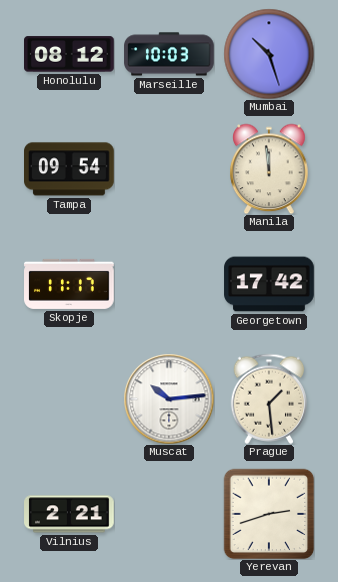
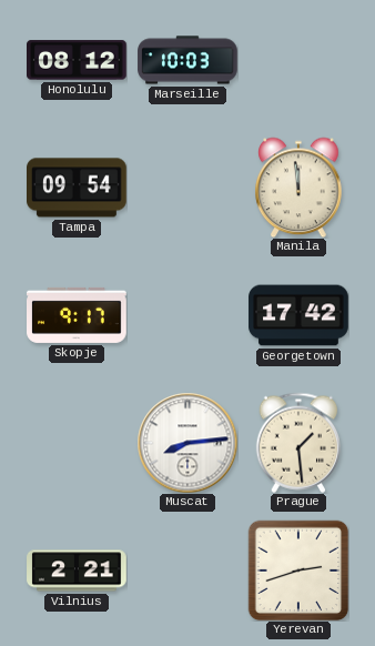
Mumbai: 10:27 -> none
Skopje: 11:17 -> 9:17
Muscat: 10:14 -> 8:14
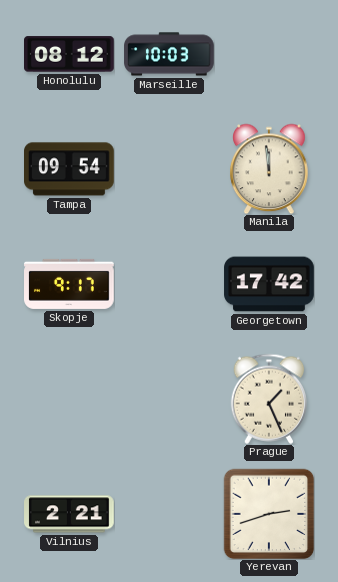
Muscat: 8:14 -> none
Prague: 1:29 -> 1:26
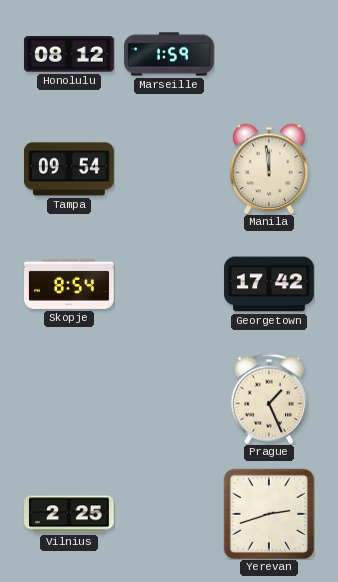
Marseille: 10:03 -> 1:59
Skopje: 9:17 -> 8:54
Vilnius: 2:21 -> 2:25
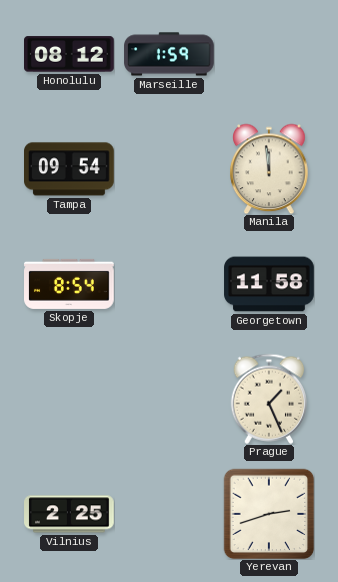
Georgetown: 17:42 -> 11:58
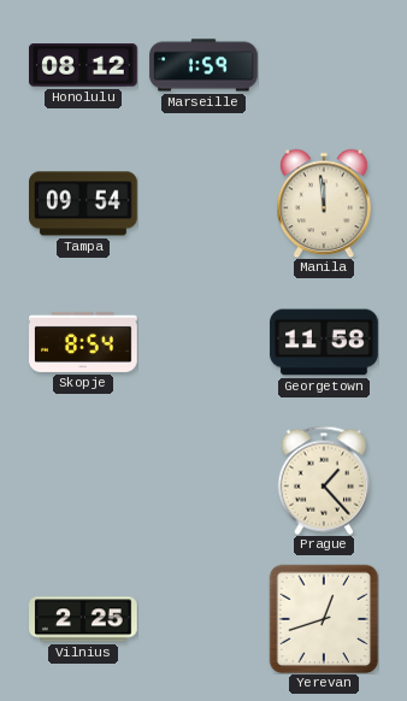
Prague: 1:26 -> 1:23
Yerevan: 2:42 -> 12:42
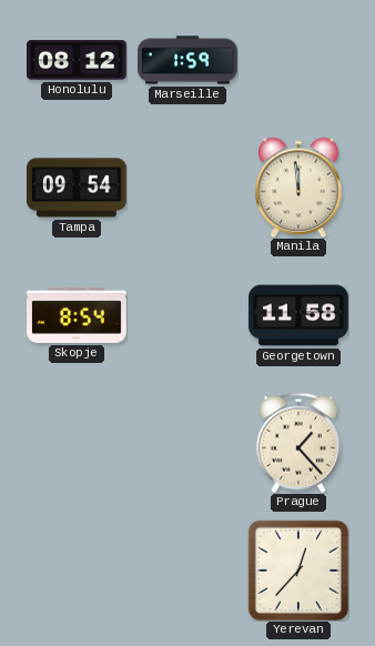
Vilnius: 2:25 -> none
Yerevan: 12:42 -> 12:37
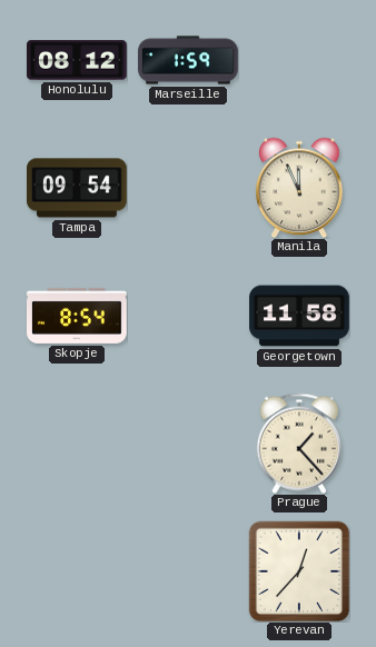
Manila: 11:59 -> 11:56
